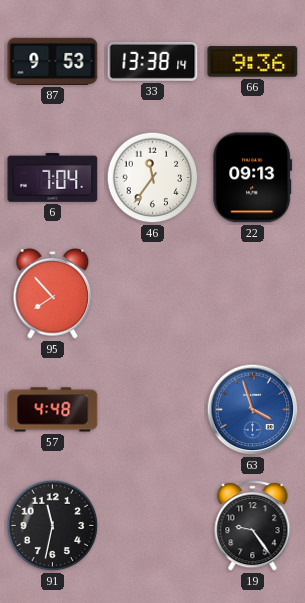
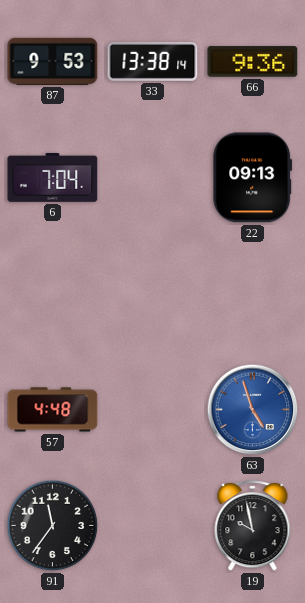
46: 11:36 -> none
95: 7:53 -> none
63: 3:57 -> 4:57
91: 11:32 -> 11:36
19: 9:24 -> 9:58
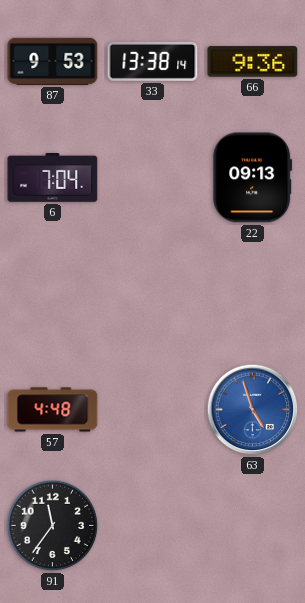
19: 9:58 -> none
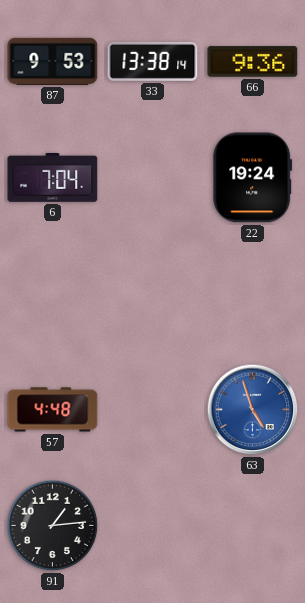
22: 09:13 -> 19:24
91: 11:36 -> 1:14
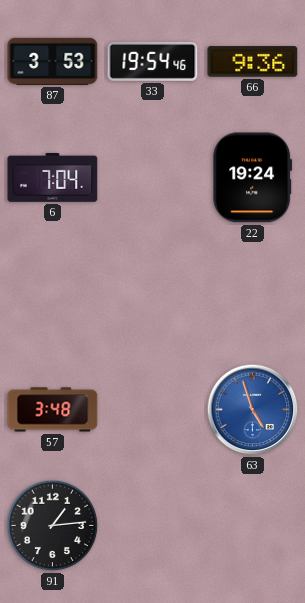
87: 9:53 -> 3:53
33: 13:38 -> 19:54
57: 4:48 -> 3:48
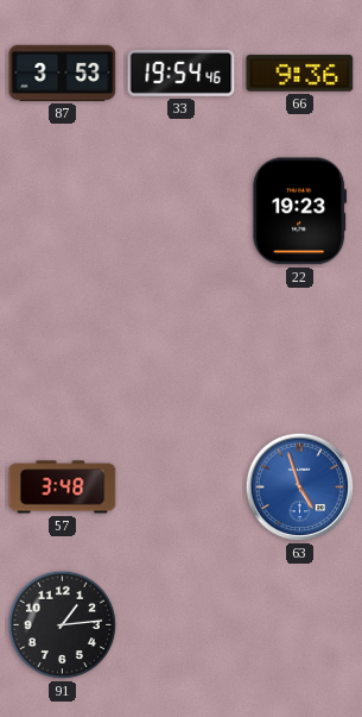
6: 7:04 -> none
22: 19:24 -> 19:23
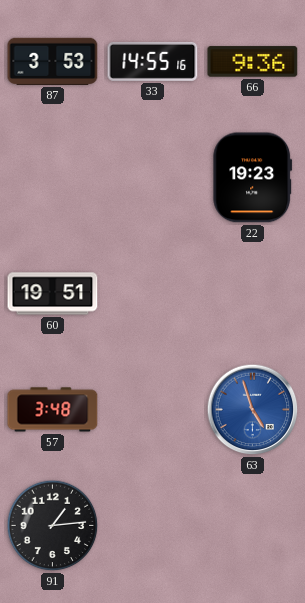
33: 19:54 -> 14:55
60: none -> 19:51
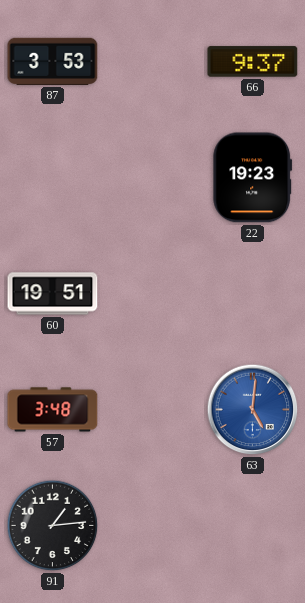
33: 14:55 -> none
66: 9:36 -> 9:37
63: 4:57 -> 5:01
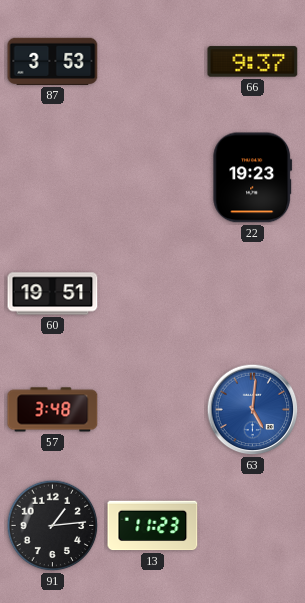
13: none -> 11:23
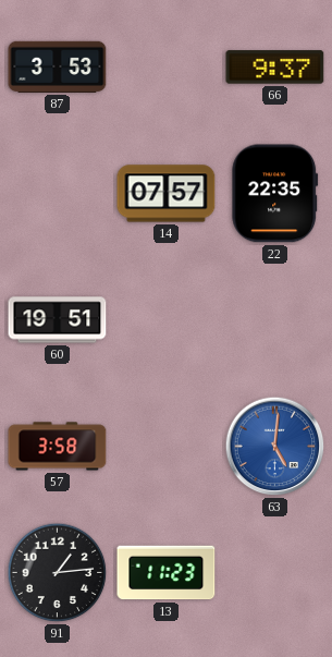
14: none -> 07:57
22: 19:23 -> 22:35
57: 3:48 -> 3:58
